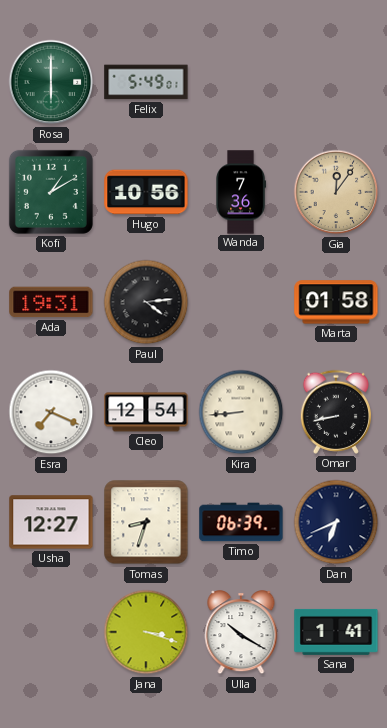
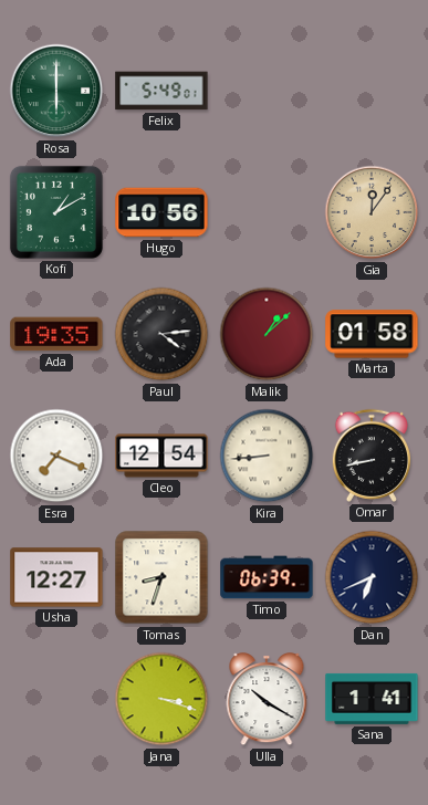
Wanda: 7:36 -> none
Ada: 19:31 -> 19:35
Malik: none -> 1:08
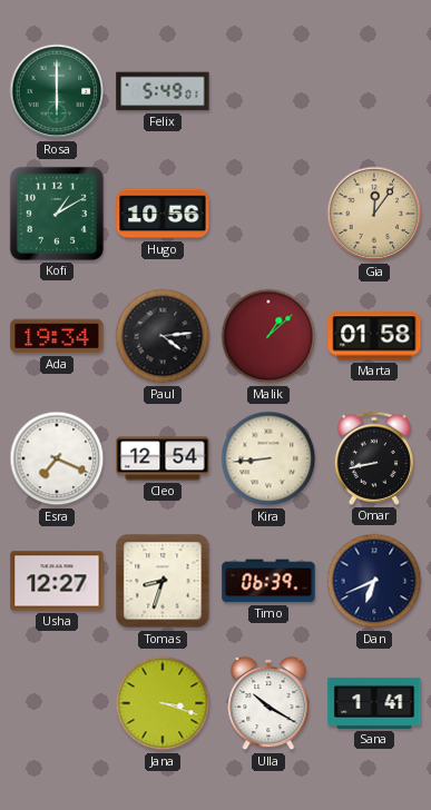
Ada: 19:35 -> 19:34
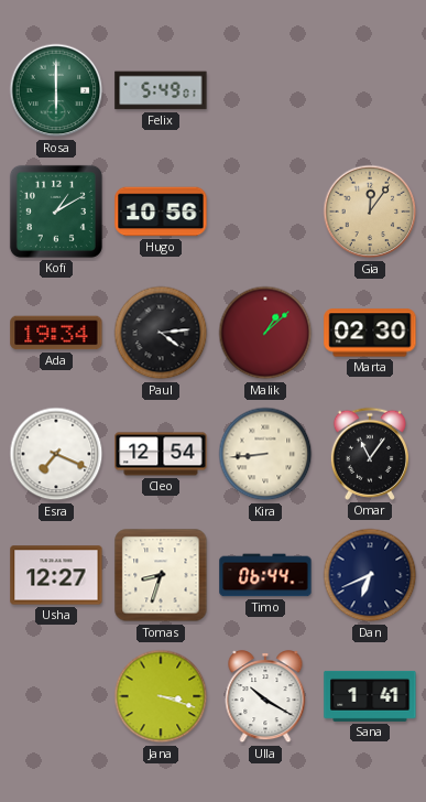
Marta: 01:58 -> 02:30
Omar: 8:43 -> 11:06
Timo: 06:39 -> 06:44
